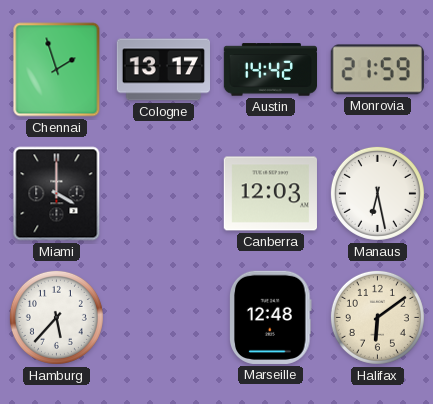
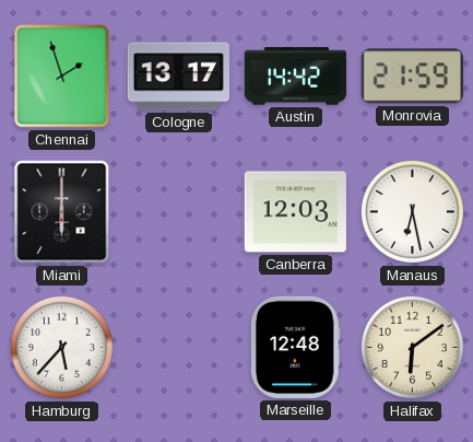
Miami: 4:00 -> 6:00
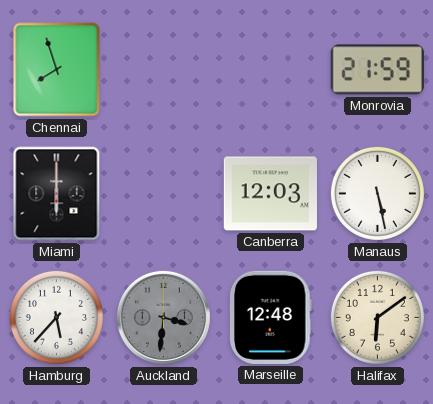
Chennai: 1:57 -> 7:57
Cologne: 13:17 -> none
Austin: 14:42 -> none
Manaus: 6:28 -> 5:28
Auckland: none -> 3:31
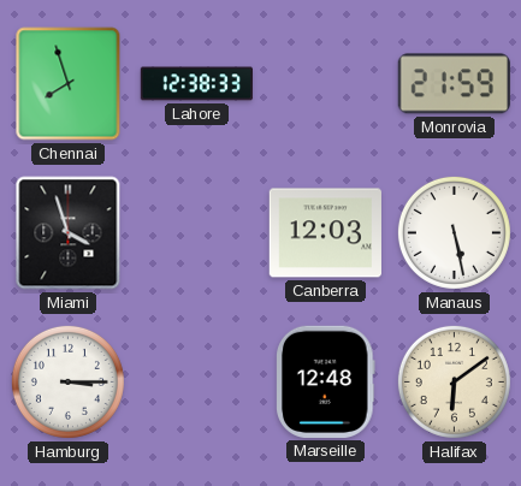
Lahore: none -> 12:38
Miami: 6:00 -> 3:57
Hamburg: 5:37 -> 3:15
Auckland: 3:31 -> none
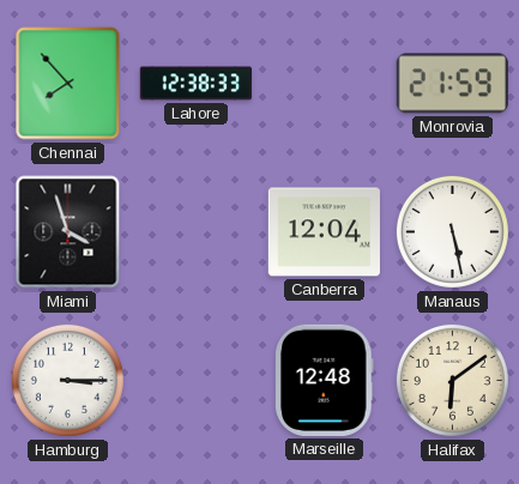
Chennai: 7:57 -> 7:53
Canberra: 12:03 -> 12:04
